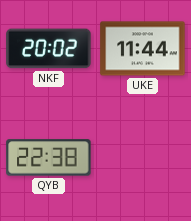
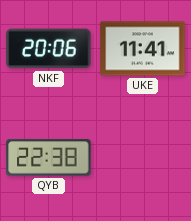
NKF: 20:02 -> 20:06
UKE: 11:44 -> 11:41
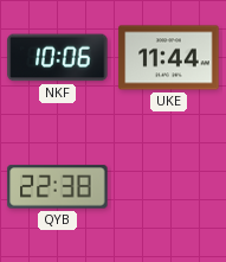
NKF: 20:06 -> 10:06
UKE: 11:41 -> 11:44
